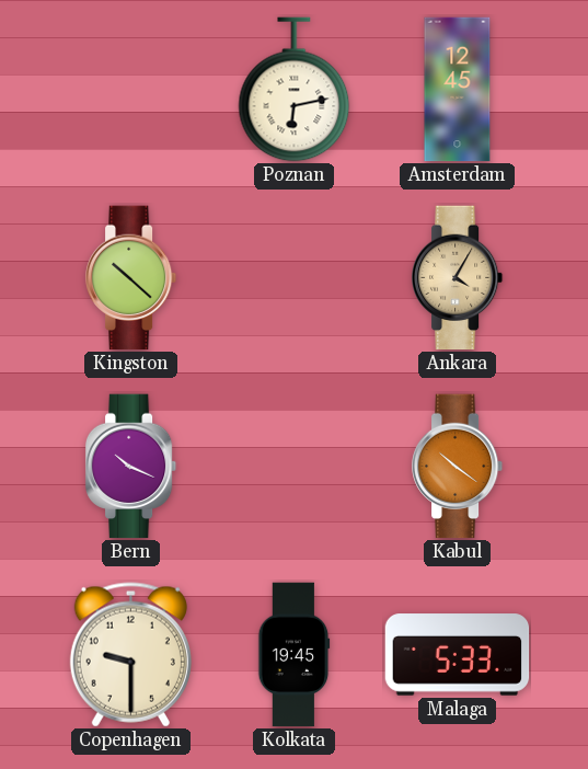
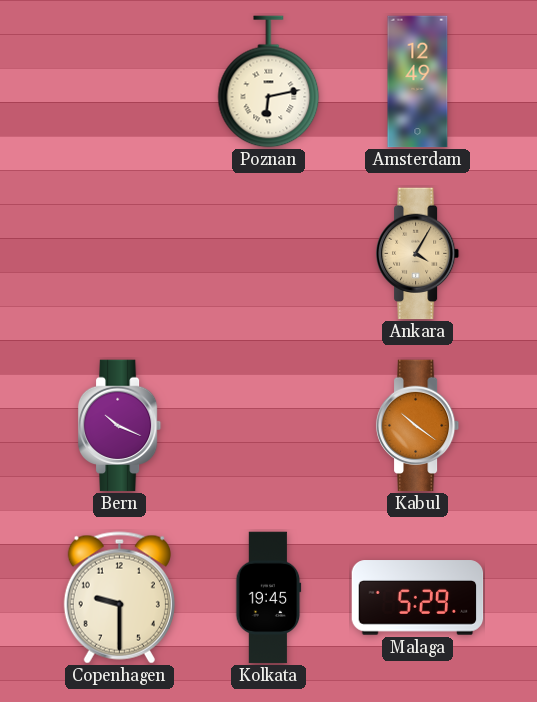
Amsterdam: 12:45 -> 12:49
Kingston: 10:22 -> none
Malaga: 5:33 -> 5:29
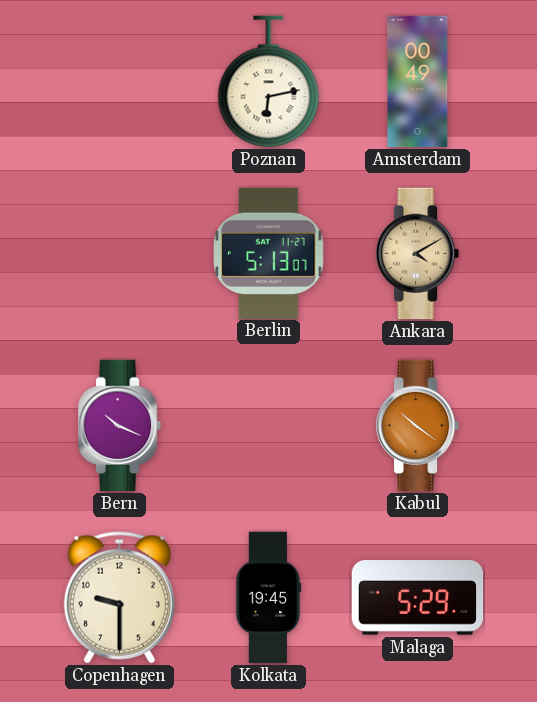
Amsterdam: 12:49 -> 00:49
Berlin: none -> 5:13
Ankara: 4:05 -> 4:10
